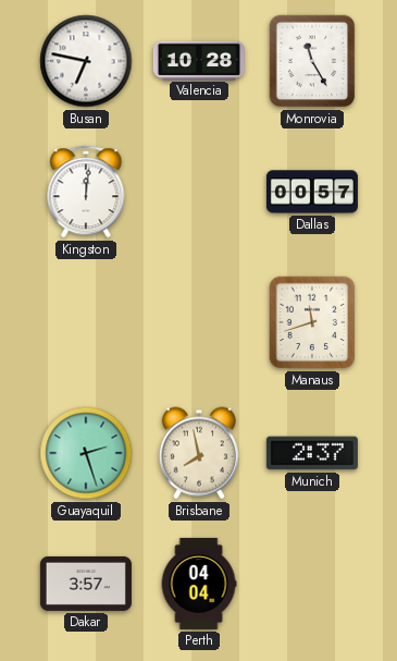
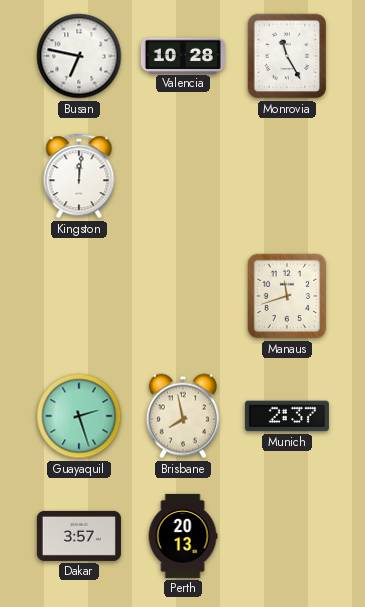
Dallas: 00:57 -> none
Perth: 04:04 -> 20:13
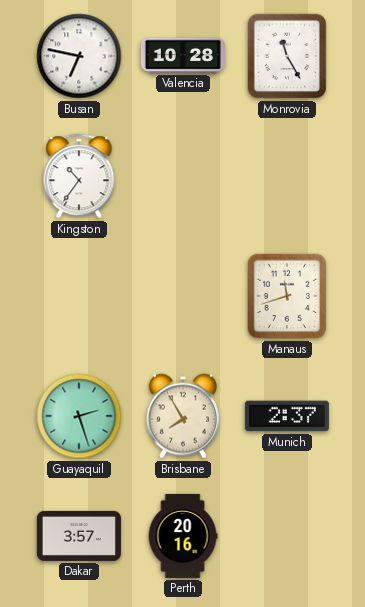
Kingston: 12:01 -> 10:36
Brisbane: 7:58 -> 7:55
Perth: 20:13 -> 20:16
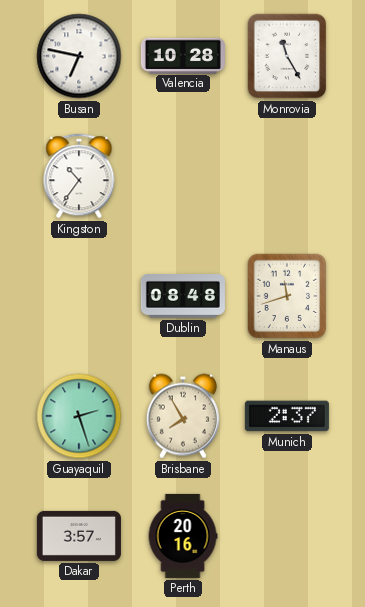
Dublin: none -> 08:48
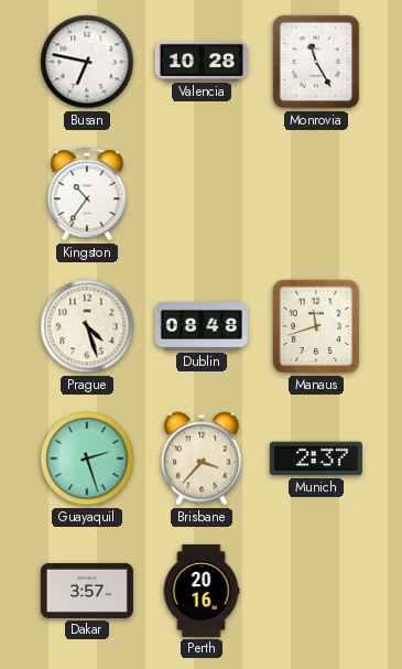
Prague: none -> 4:27
Brisbane: 7:55 -> 3:37
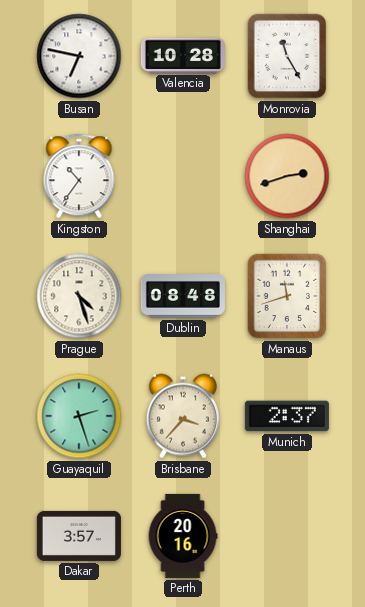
Shanghai: none -> 2:42
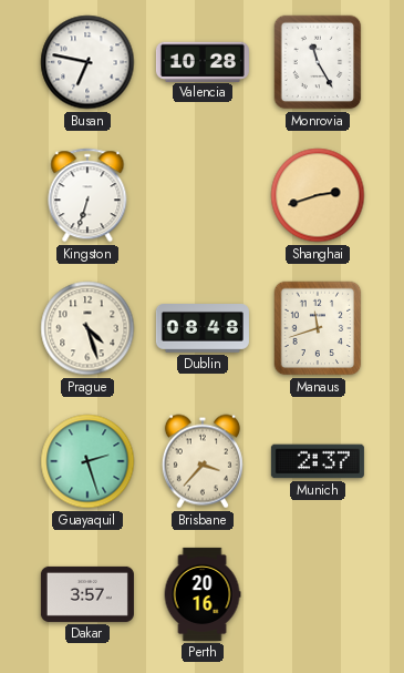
Kingston: 10:36 -> 6:33
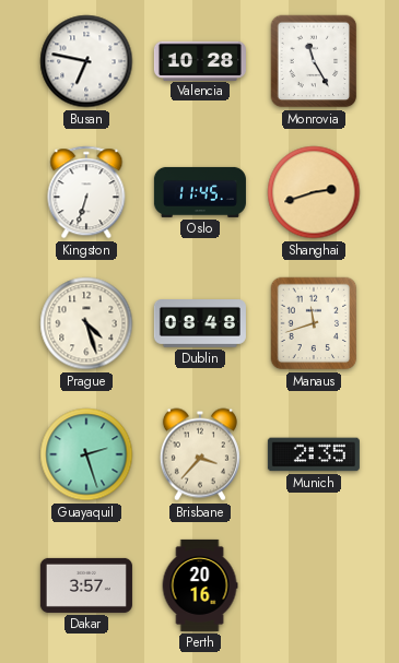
Oslo: none -> 11:45
Munich: 2:37 -> 2:35
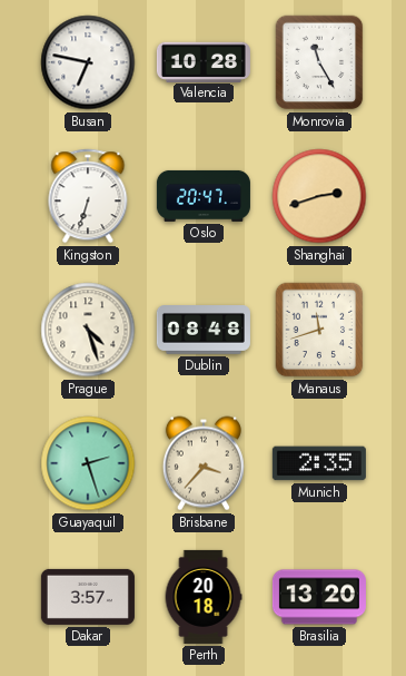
Oslo: 11:45 -> 20:47
Perth: 20:16 -> 20:18
Brasilia: none -> 13:20
